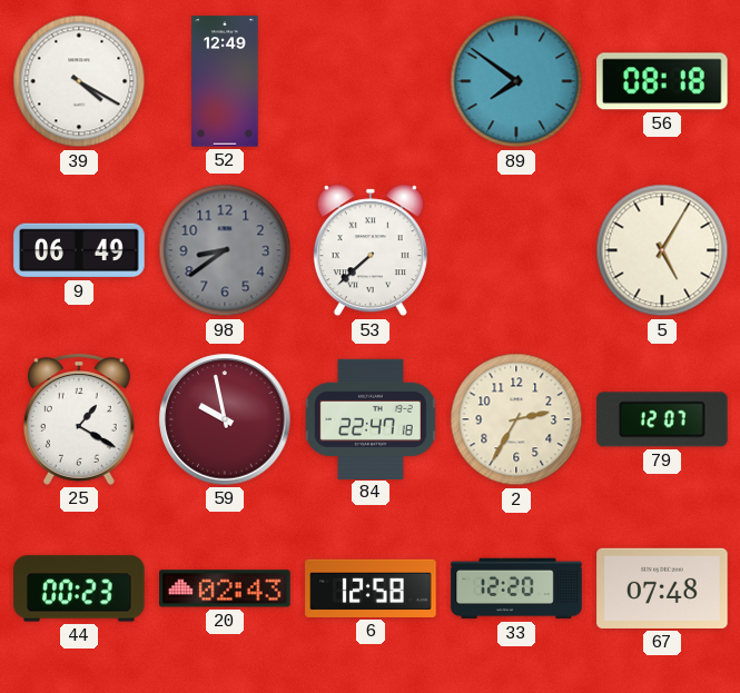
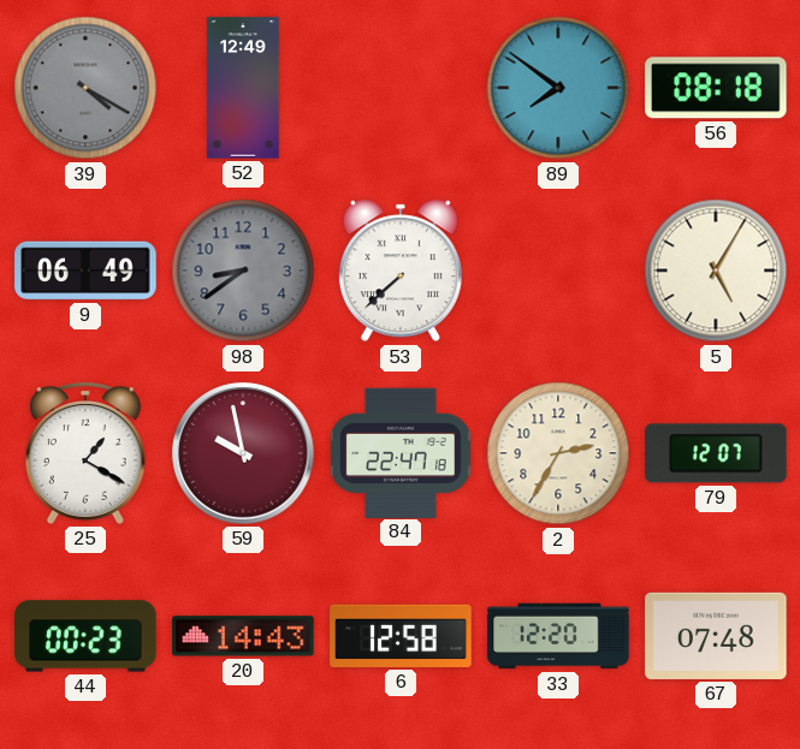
39 dial: white -> grey
20: 02:43 -> 14:43
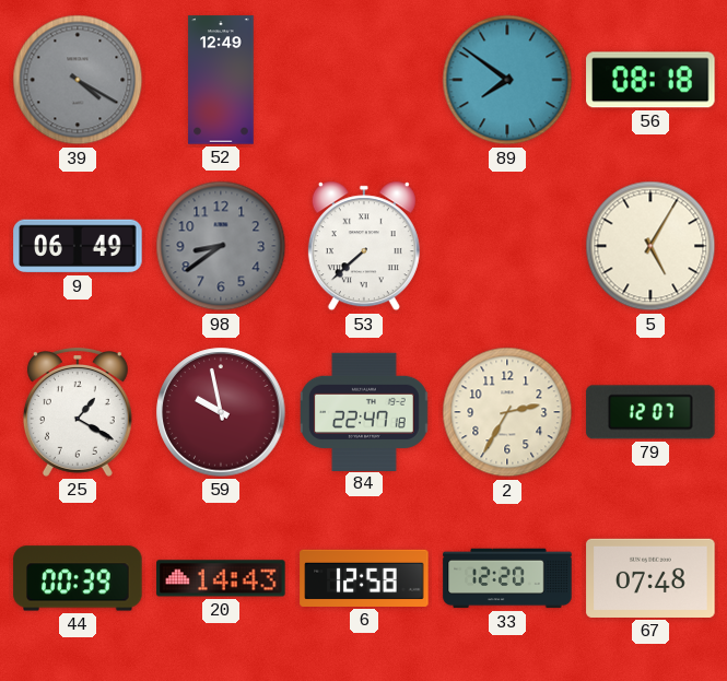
44: 00:23 -> 00:39
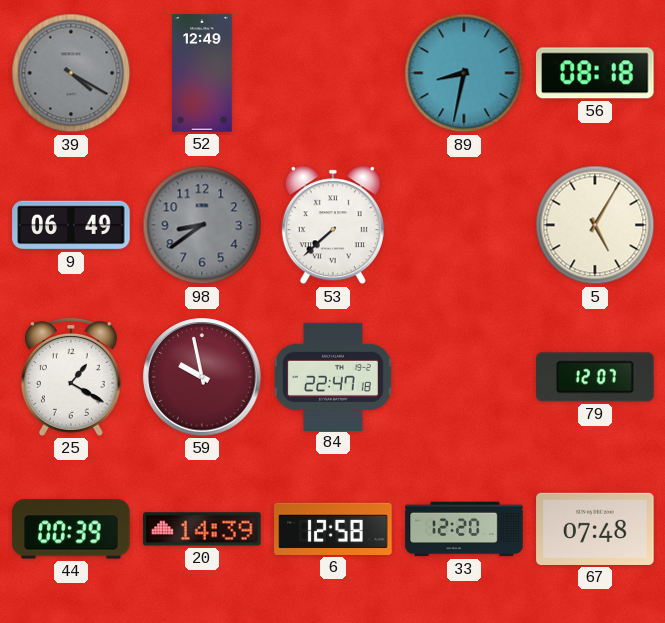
89: 7:51 -> 8:32
2: 2:35 -> none
20: 14:43 -> 14:39
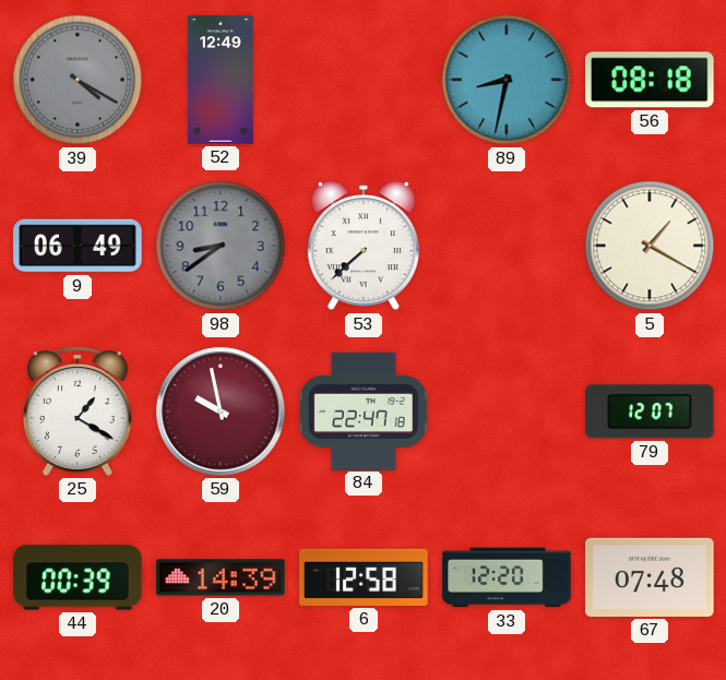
5: 5:05 -> 1:20
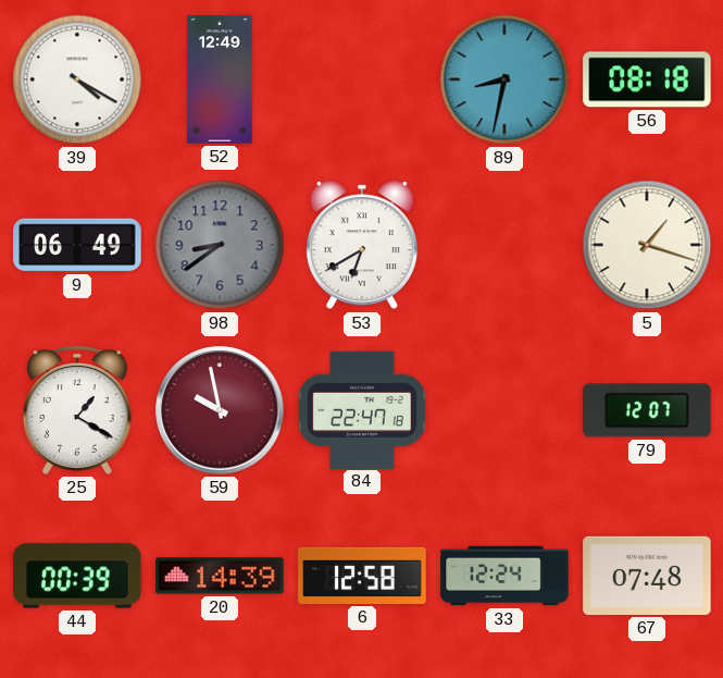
39 dial: grey -> white
53: 7:38 -> 6:40
5: 1:20 -> 1:18
33: 12:20 -> 12:24
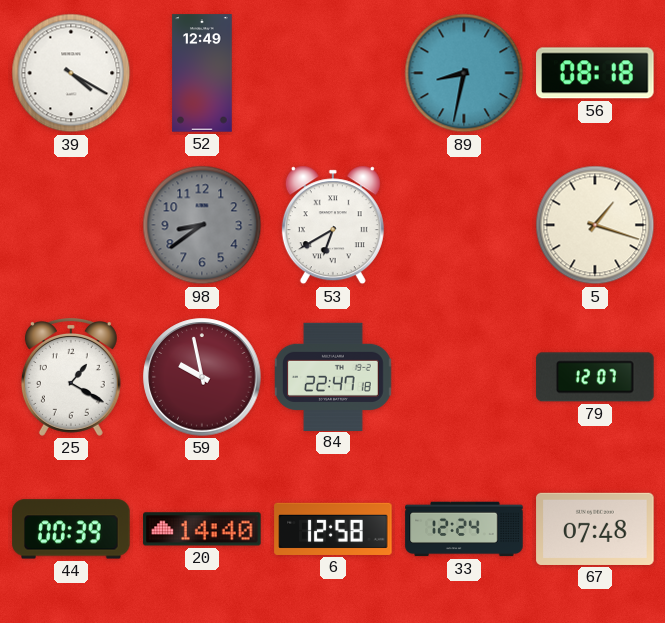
9: 06:49 -> none
20: 14:39 -> 14:40
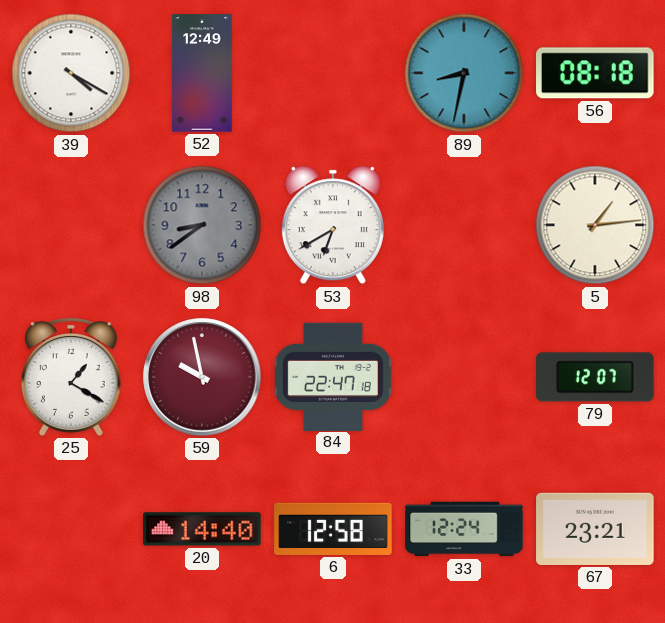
5: 1:18 -> 1:14
44: 00:39 -> none
67: 07:48 -> 23:21
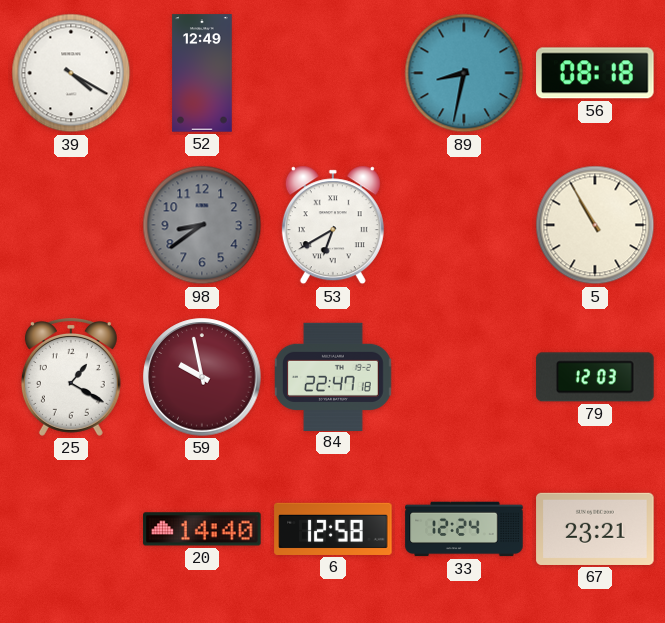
5: 1:14 -> 10:55
79: 12:07 -> 12:03
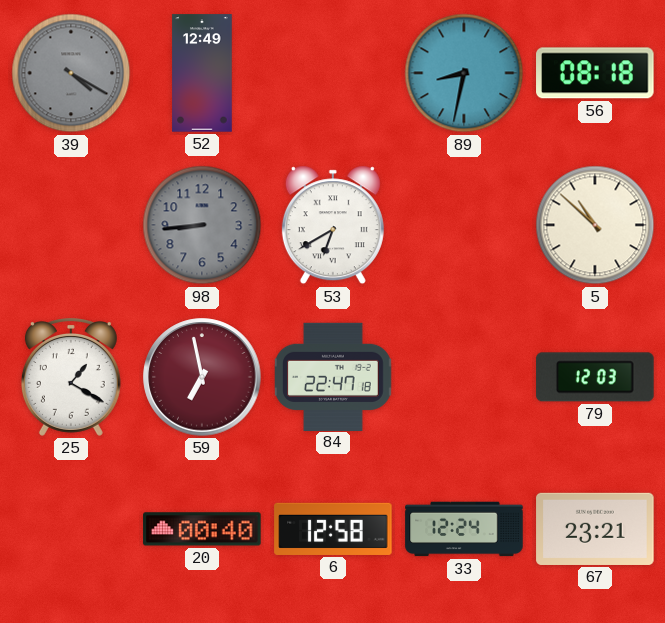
39 dial: white -> grey
98: 8:39 -> 8:44
5: 10:55 -> 10:52
59: 9:58 -> 6:58
20: 14:40 -> 00:40
